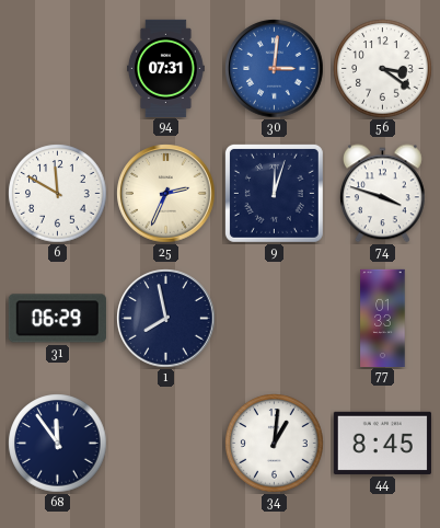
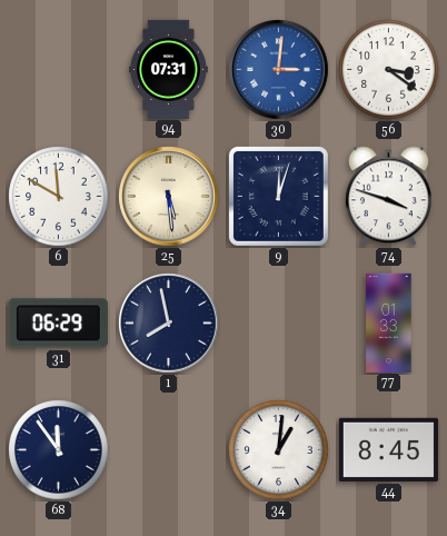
25: 2:34 -> 5:29
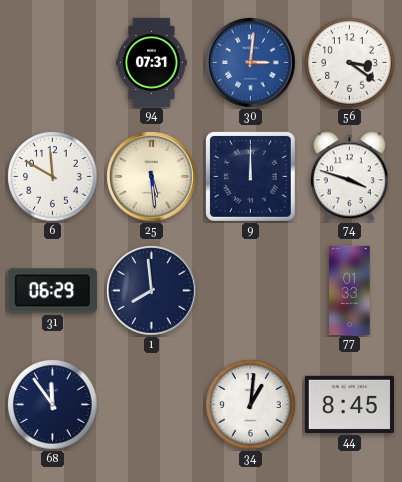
9: 12:03 -> 12:00
1: 7:58 -> 7:59
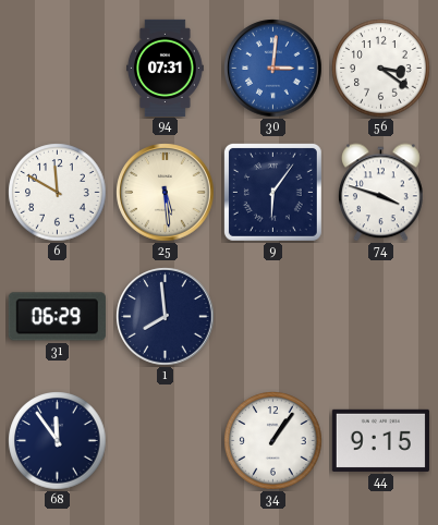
9: 12:00 -> 6:06
77: 01:33 -> none
34: 1:01 -> 1:06
44: 8:45 -> 9:15
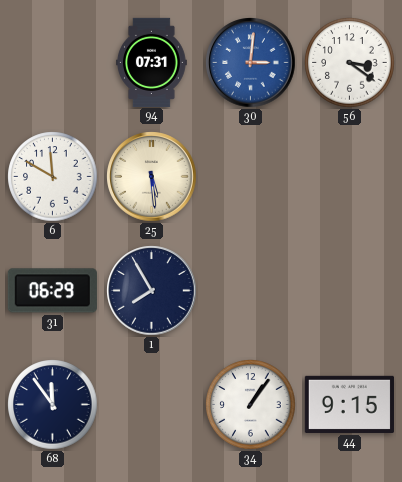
9: 6:06 -> none
74: 3:48 -> none
1: 7:59 -> 7:55
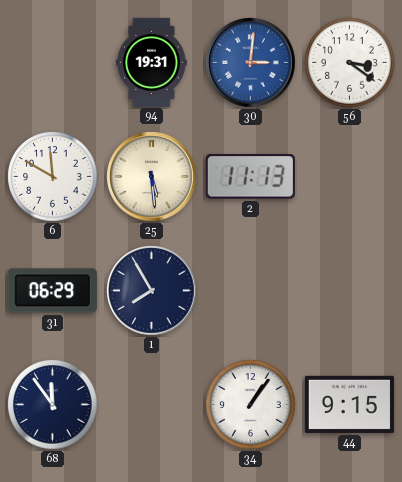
94: 07:31 -> 19:31
2: none -> 11:13
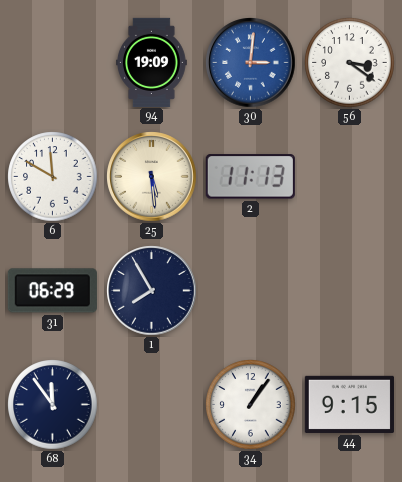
94: 19:31 -> 19:09
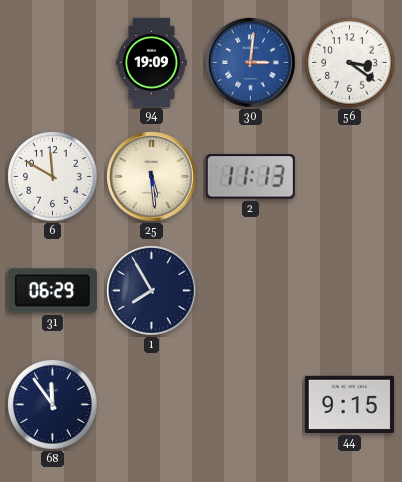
34: 1:06 -> none
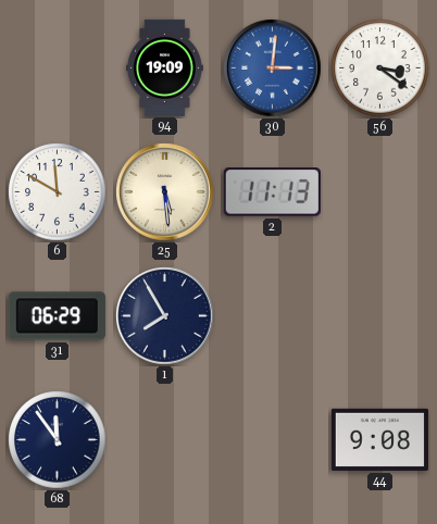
44: 9:15 -> 9:08
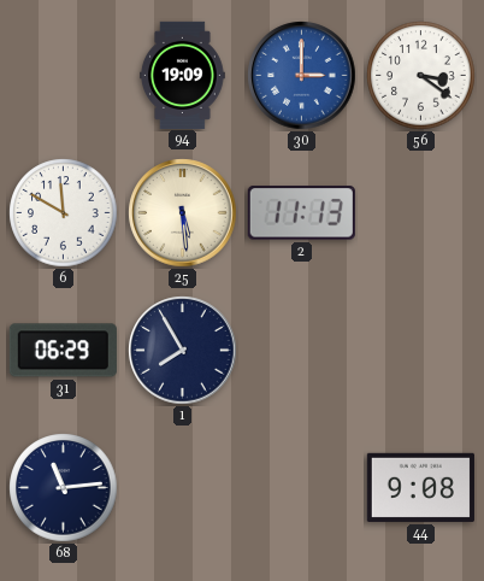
30: 3:01 -> 3:00
68: 11:54 -> 11:14
